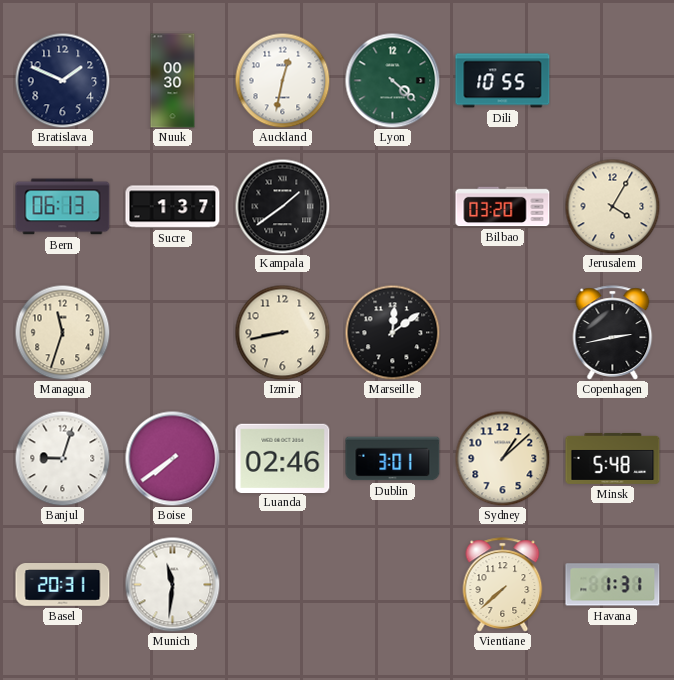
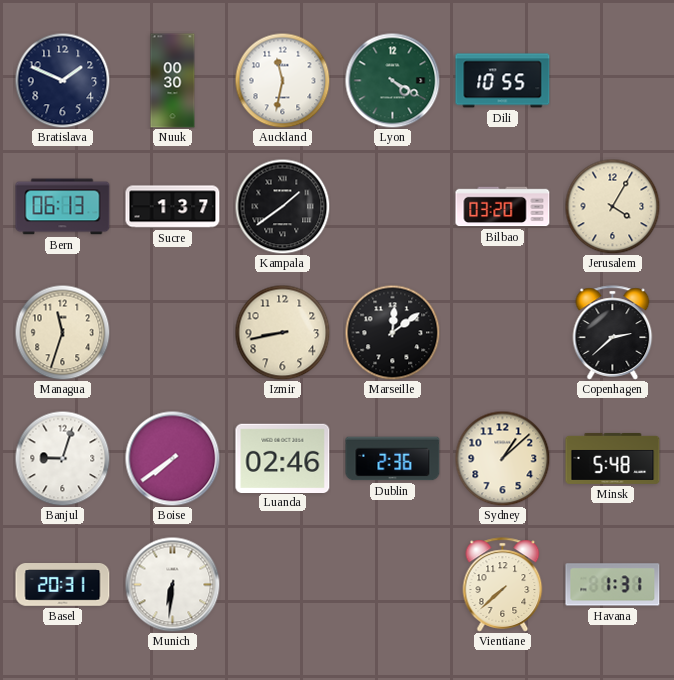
Auckland: 12:32 -> 11:32
Lyon: 4:22 -> 4:20
Copenhagen: 2:43 -> 2:38
Dublin: 3:01 -> 2:36
Munich: 11:31 -> 6:31
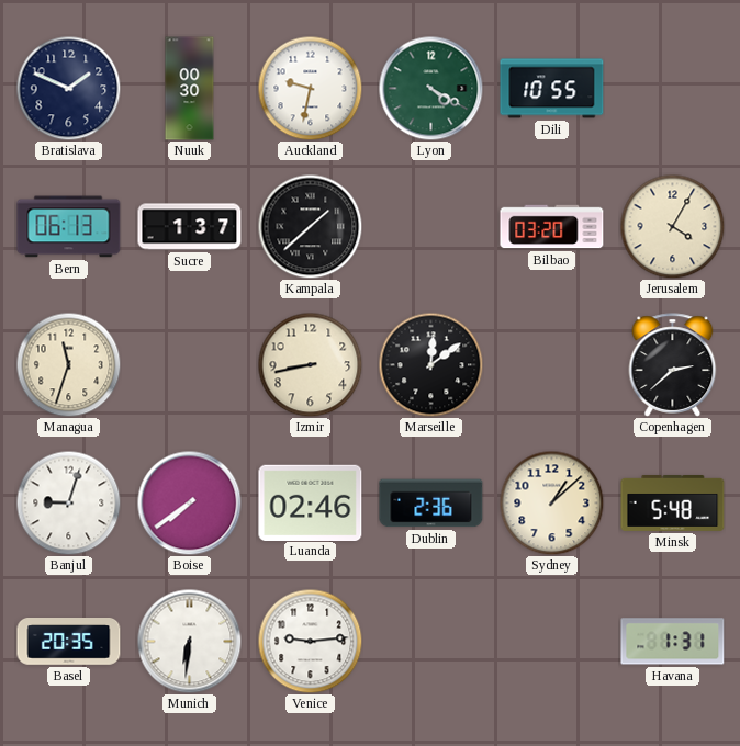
Auckland: 11:32 -> 9:32
Kampala: 1:39 -> 1:38
Basel: 20:31 -> 20:35
Venice: none -> 9:14
Vientiane: 7:38 -> none
